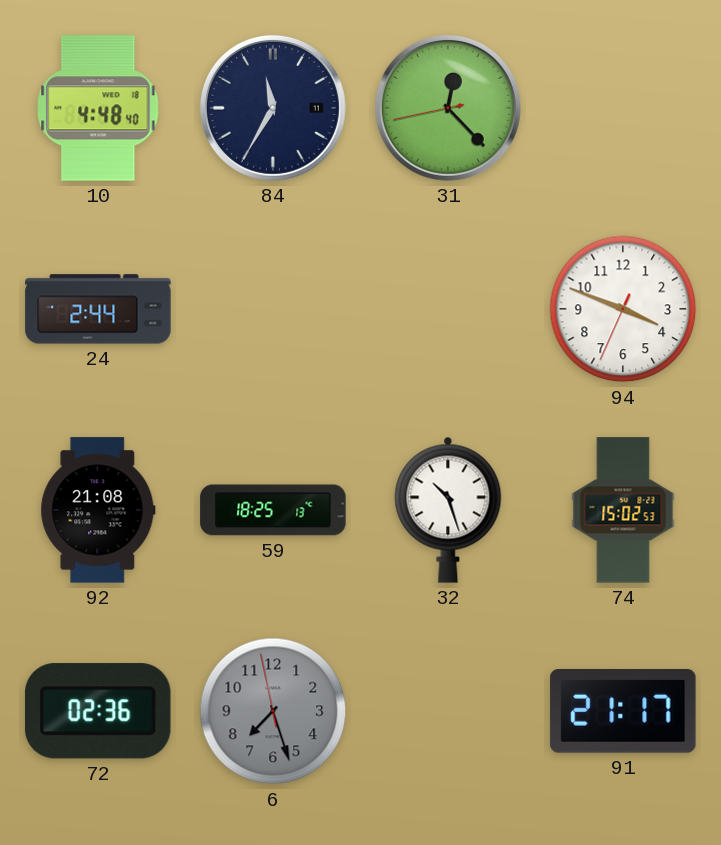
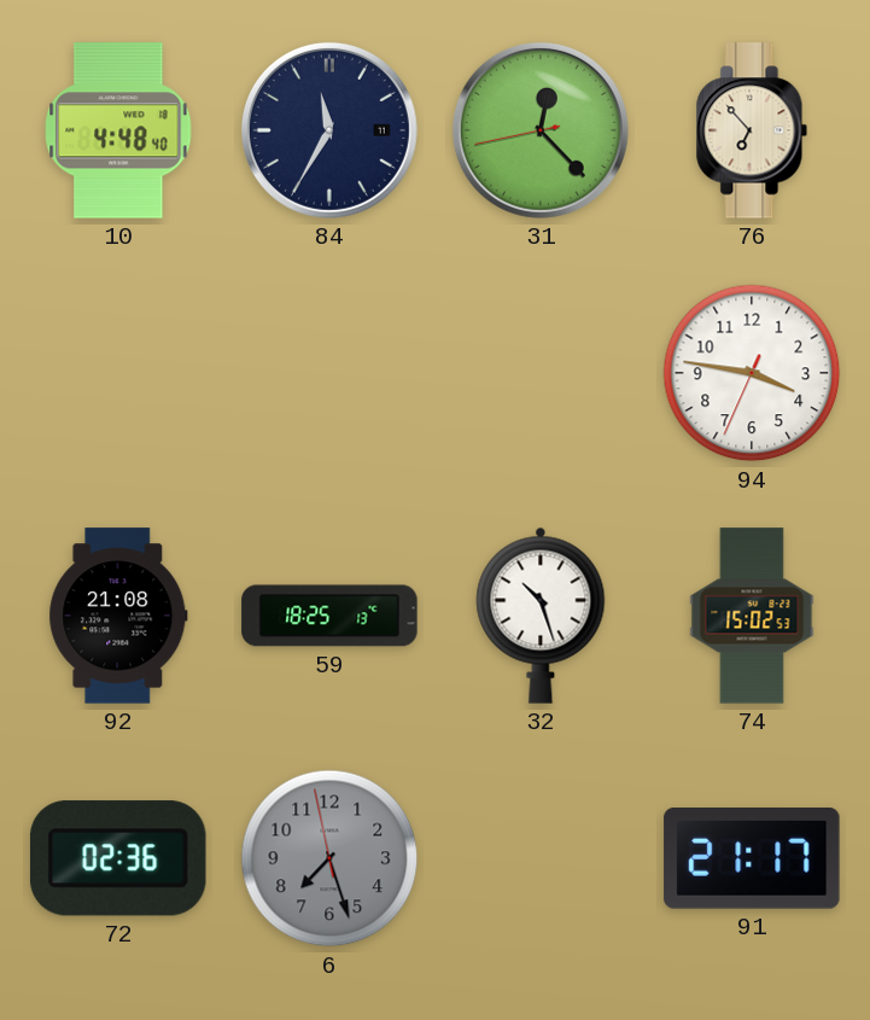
76: none -> 6:53
24: 2:44 -> none
94: 3:48 -> 3:46
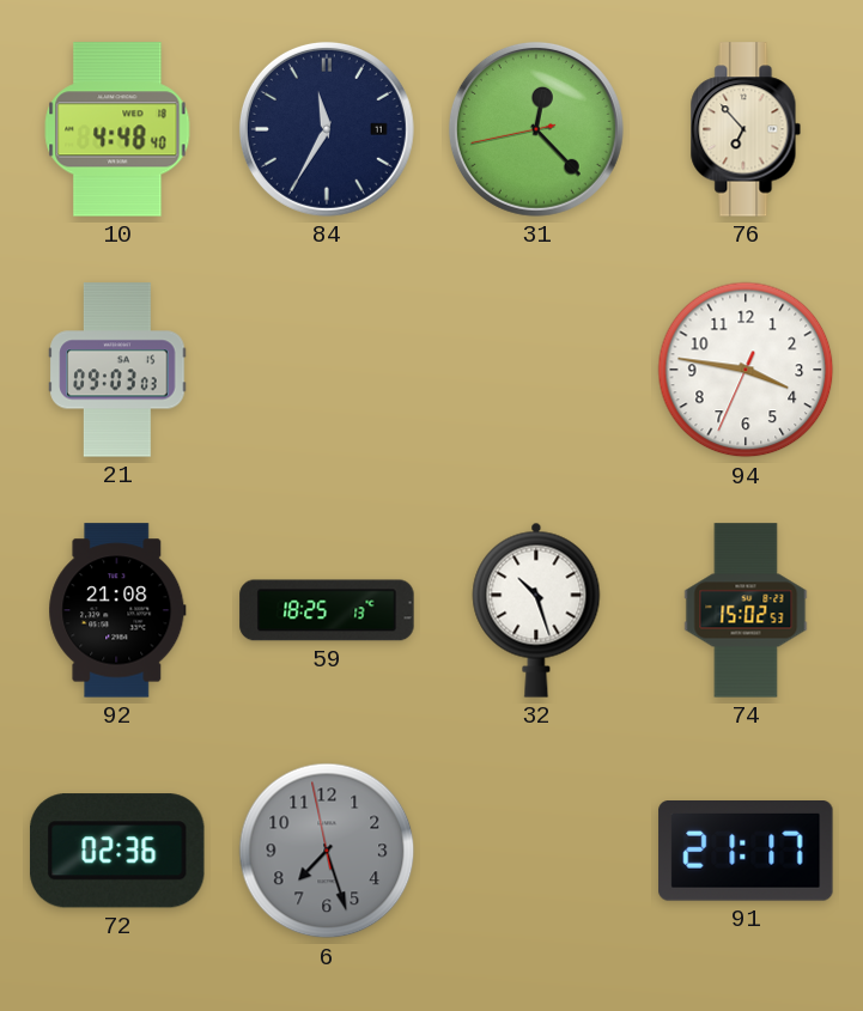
21: none -> 09:03
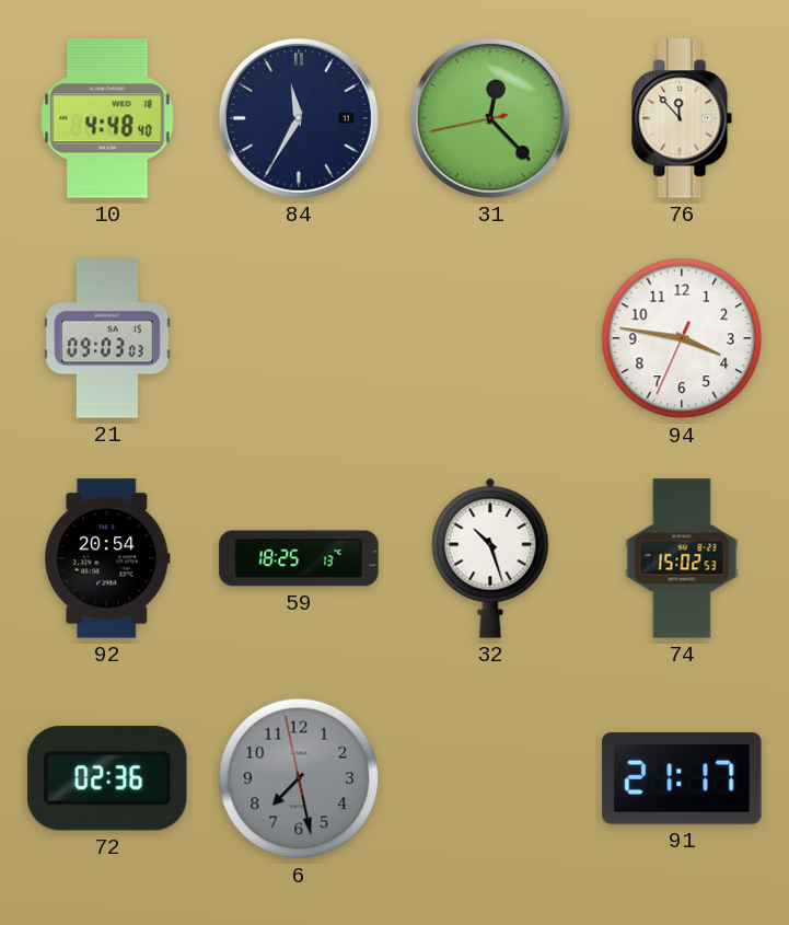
76: 6:53 -> 11:53
92: 21:08 -> 20:54
6: 7:26 -> 7:27
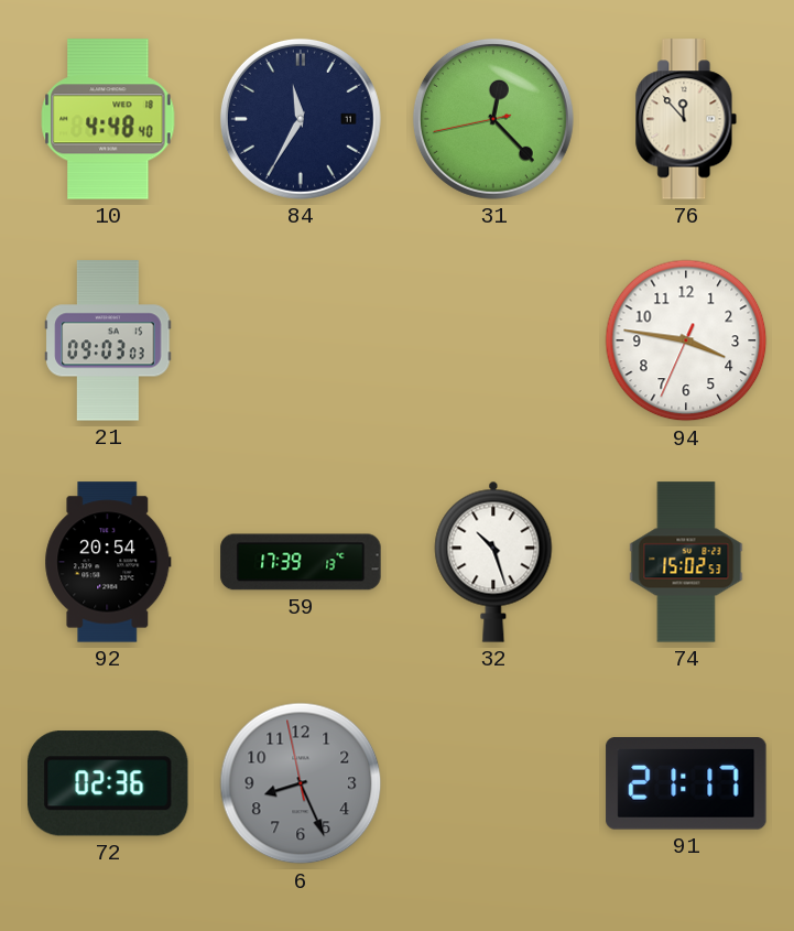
59: 18:25 -> 17:39
6: 7:27 -> 8:25
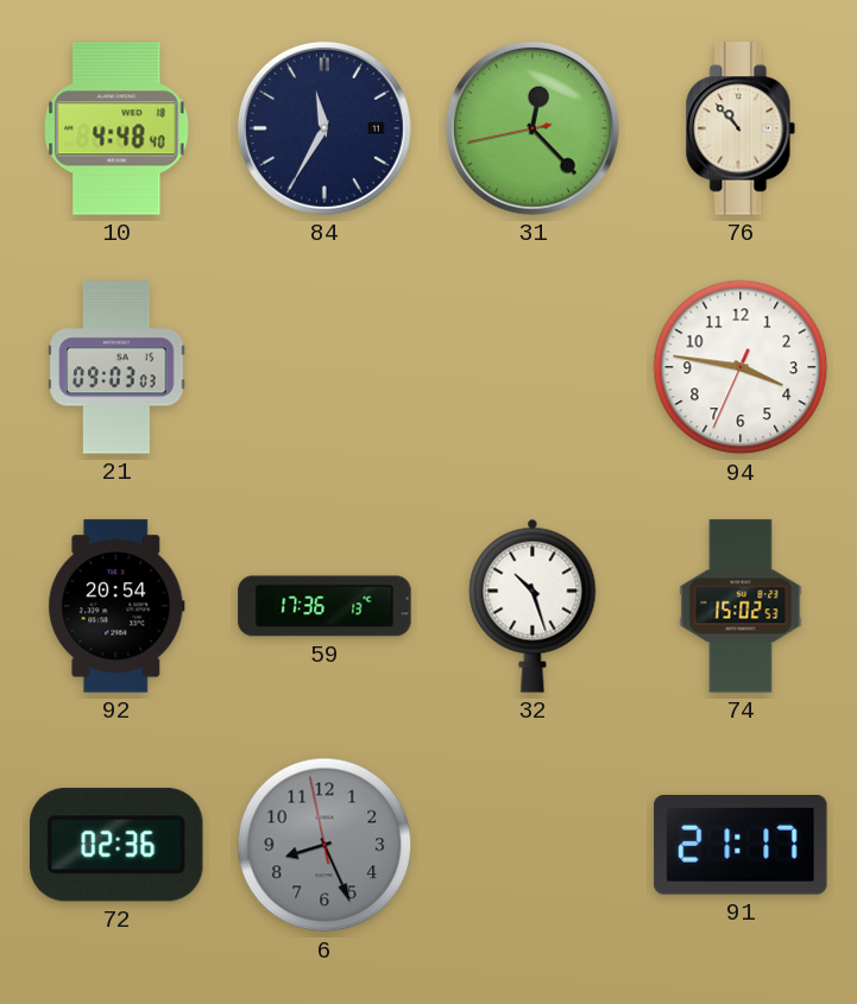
76: 11:53 -> 10:53
59: 17:39 -> 17:36
